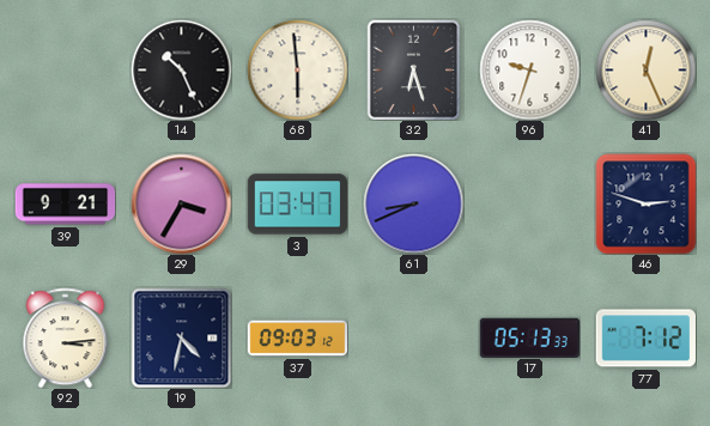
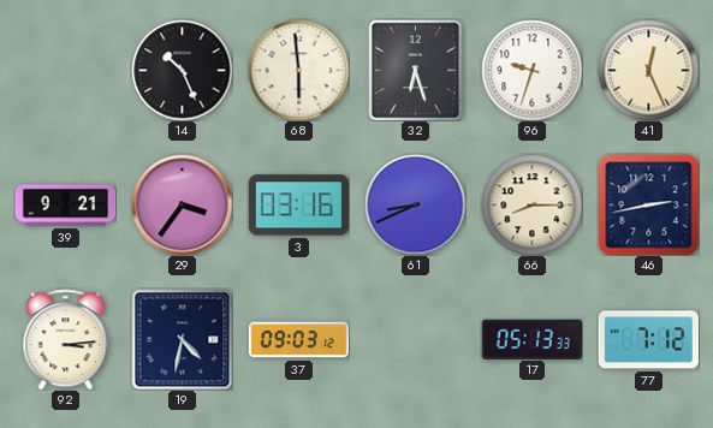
29: 3:35 -> 3:36
3: 03:47 -> 03:16
66: none -> 8:15
46: 2:48 -> 2:43
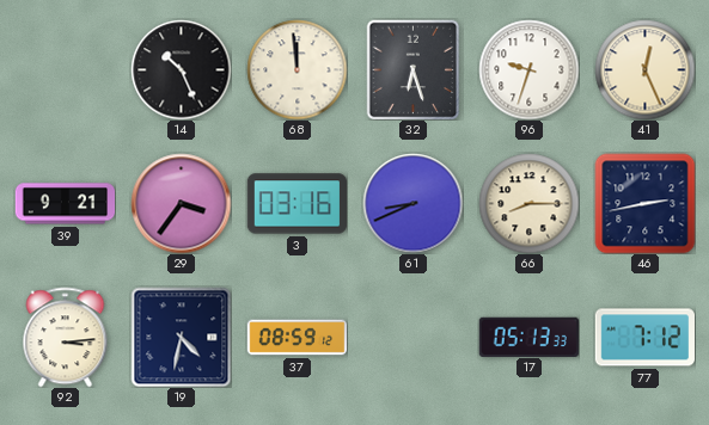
68: 5:59 -> 11:59
37: 09:03 -> 08:59
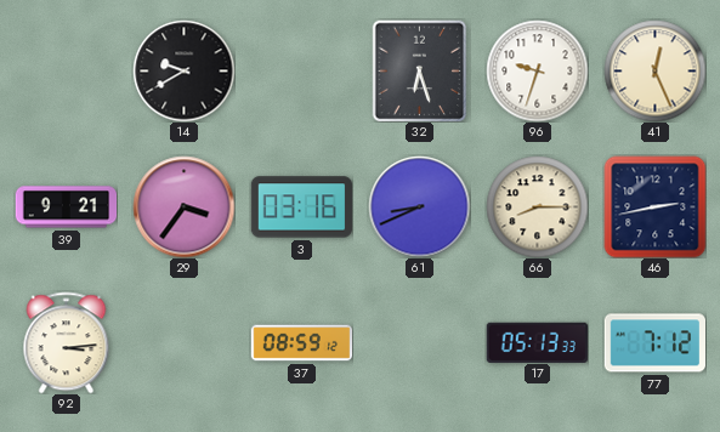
14: 10:26 -> 9:40
68: 11:59 -> none
19: 4:32 -> none
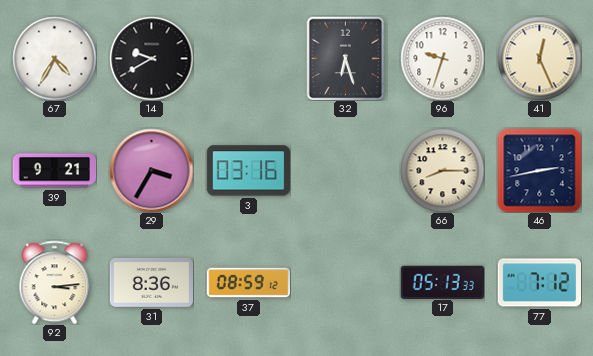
67: none -> 4:35
29: 3:36 -> 3:35
61: 8:41 -> none
31: none -> 8:36
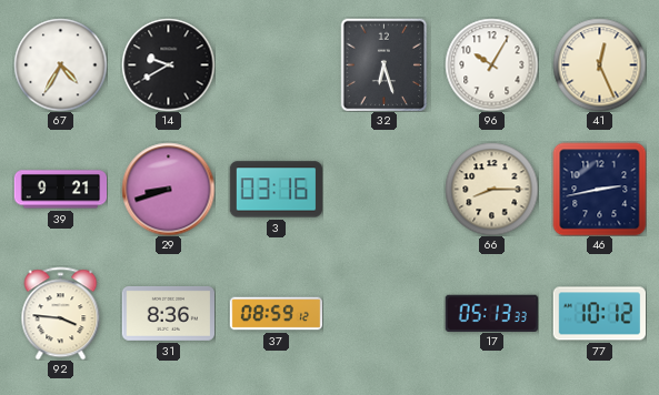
96: 9:33 -> 10:05
29: 3:35 -> 8:42
92: 3:14 -> 3:46
77: 7:12 -> 10:12
